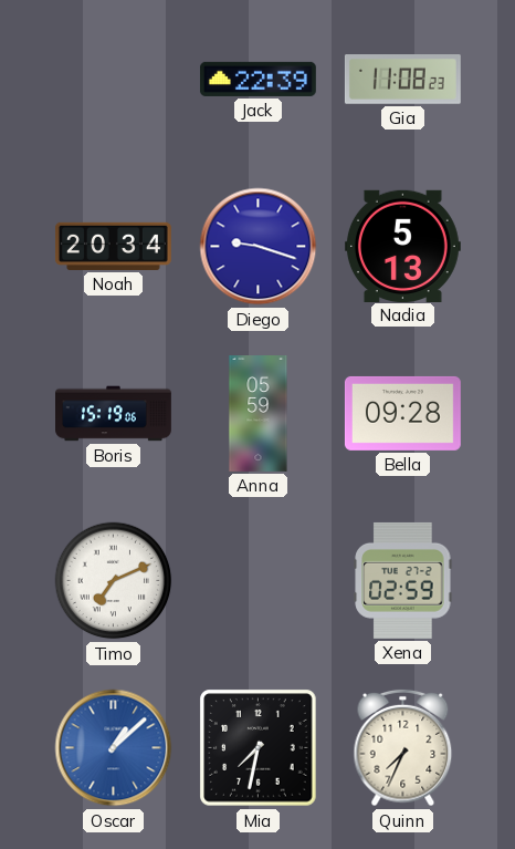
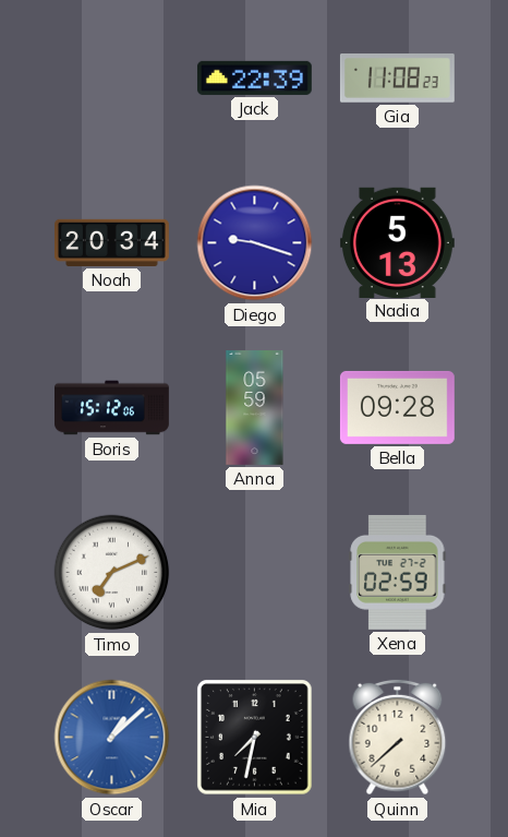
Boris: 15:19 -> 15:12
Quinn: 7:34 -> 7:38
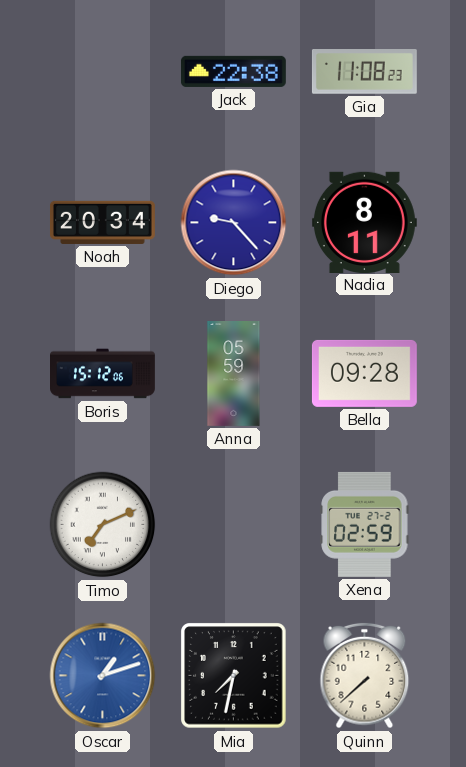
Jack: 22:39 -> 22:38
Diego: 9:18 -> 9:23
Nadia: 5:13 -> 8:11
Oscar: 1:08 -> 1:12
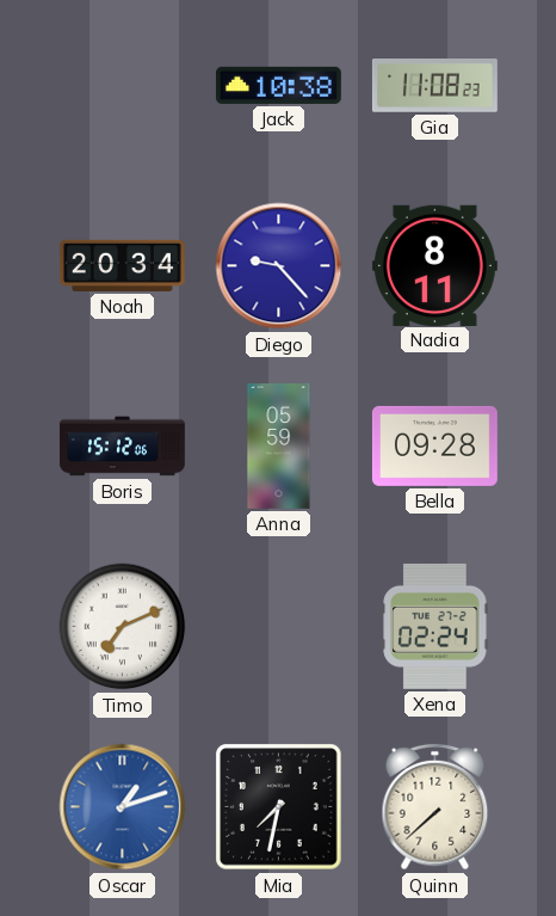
Jack: 22:38 -> 10:38
Xena: 02:59 -> 02:24
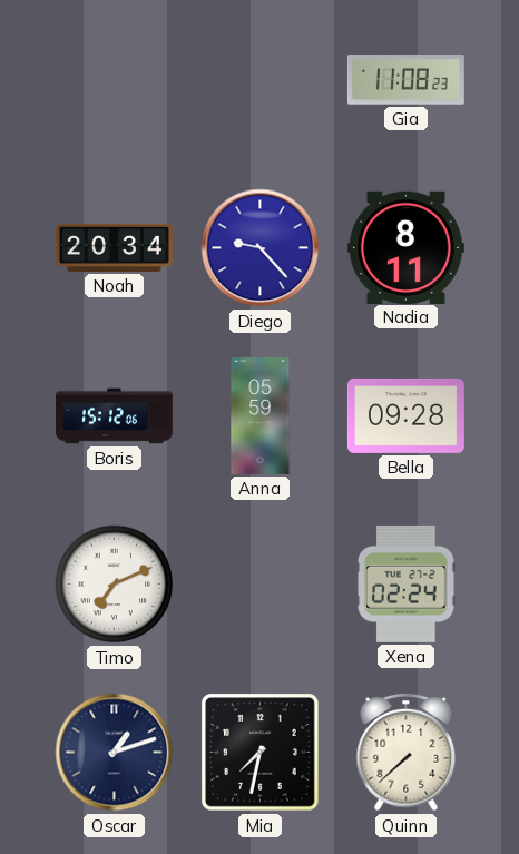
Jack: 10:38 -> none
Oscar dial: blue -> navy
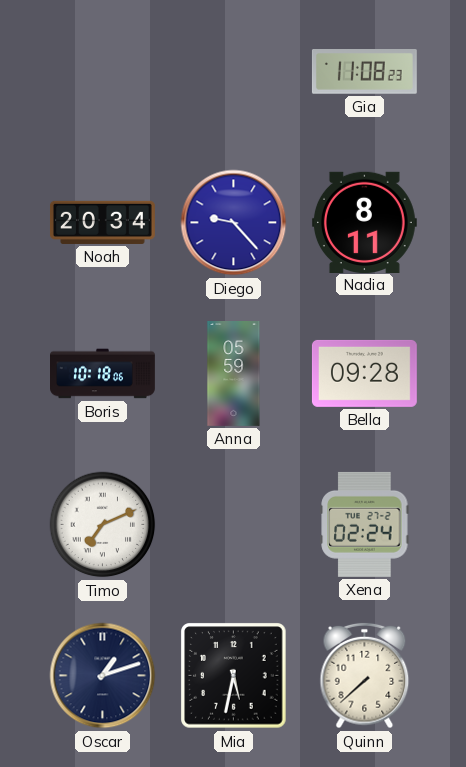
Boris: 15:12 -> 10:18
Mia: 7:32 -> 5:32
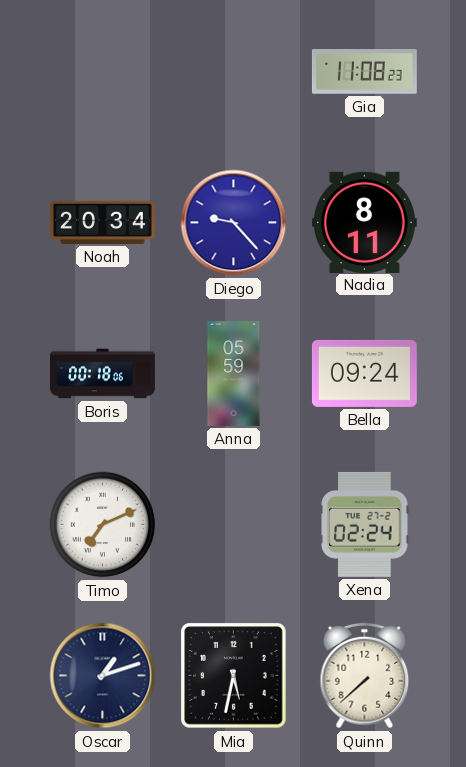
Boris: 10:18 -> 00:18
Bella: 09:28 -> 09:24
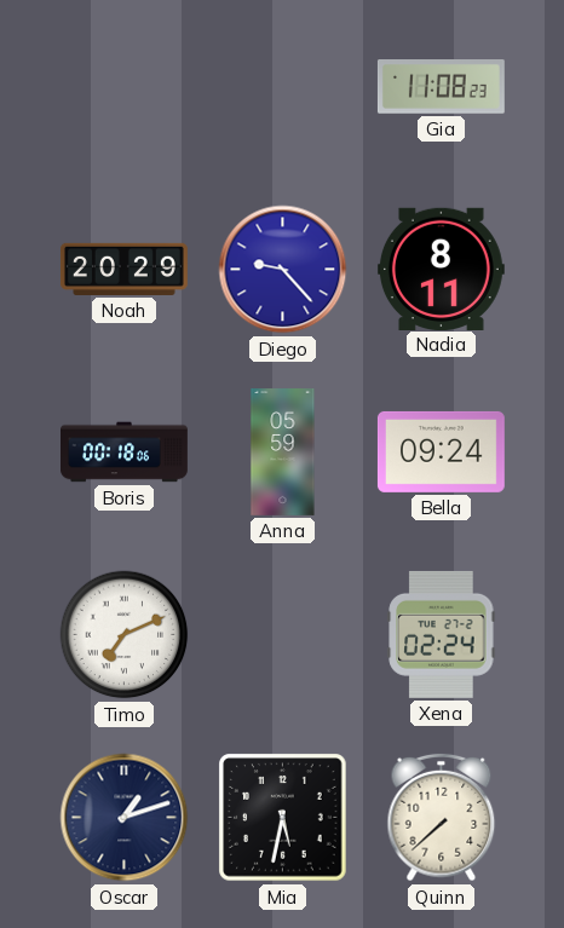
Noah: 20:34 -> 20:29
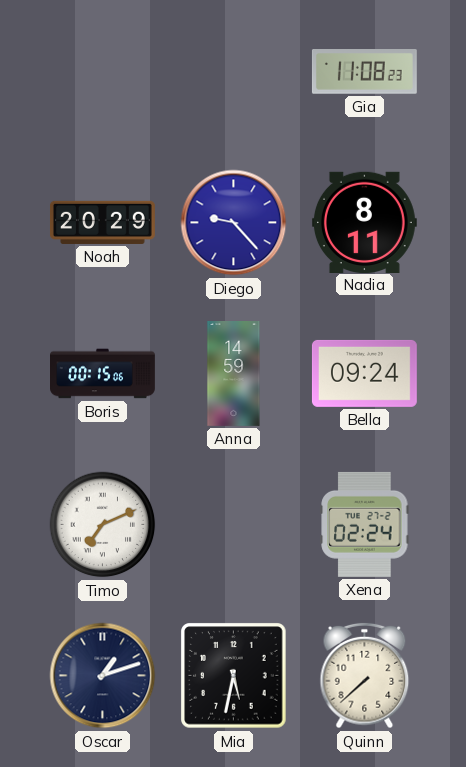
Boris: 00:18 -> 00:15
Anna: 05:59 -> 14:59
